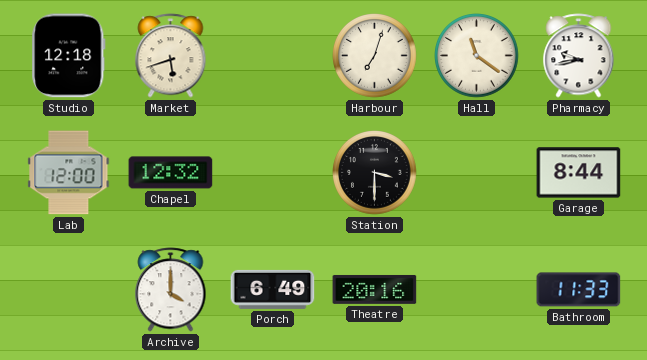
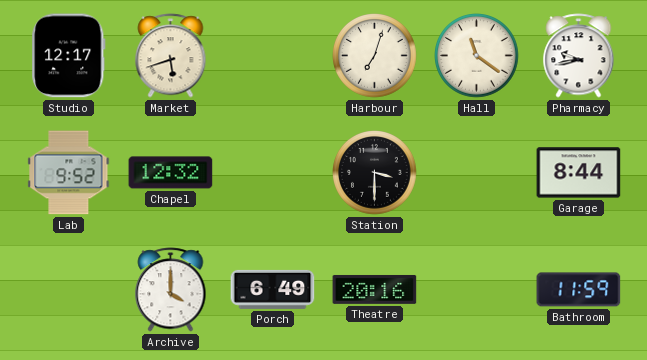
Studio: 12:18 -> 12:17
Lab: 12:00 -> 9:52
Bathroom: 11:33 -> 11:59
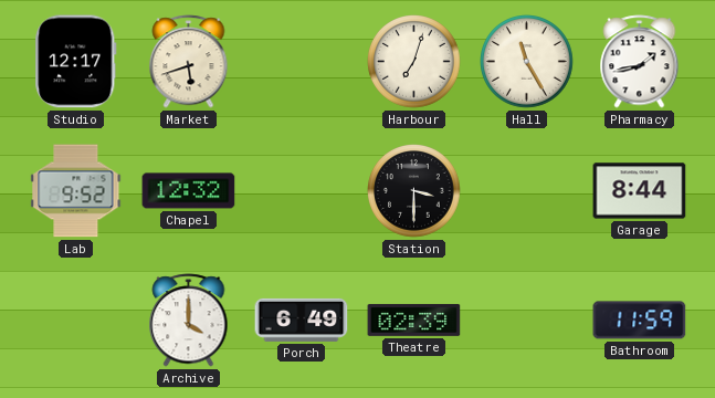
Hall: 11:21 -> 11:25
Pharmacy: 9:43 -> 1:43
Theatre: 20:16 -> 02:39
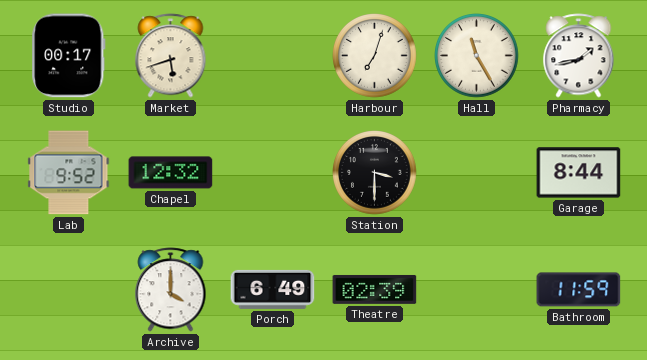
Studio: 12:17 -> 00:17
